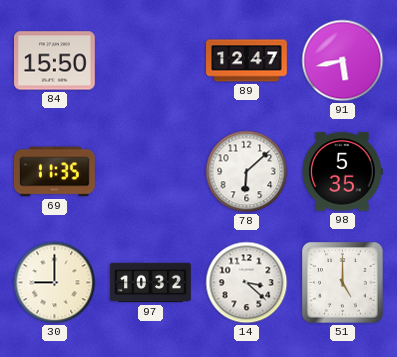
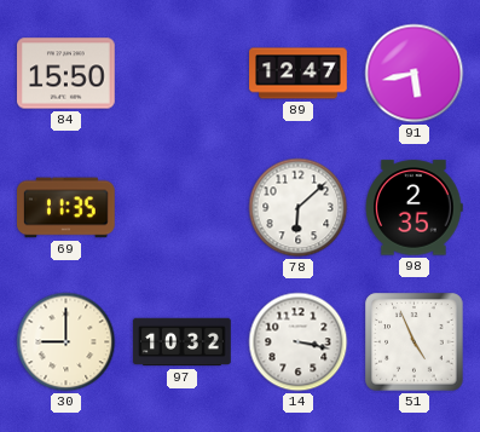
98: 5:35 -> 2:35
14: 3:22 -> 3:17
51: 5:00 -> 4:56
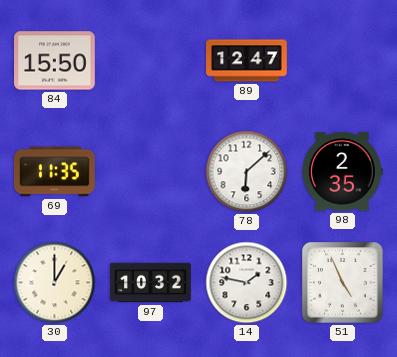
91: 5:43 -> none
30: 9:00 -> 1:00
14: 3:17 -> 1:47
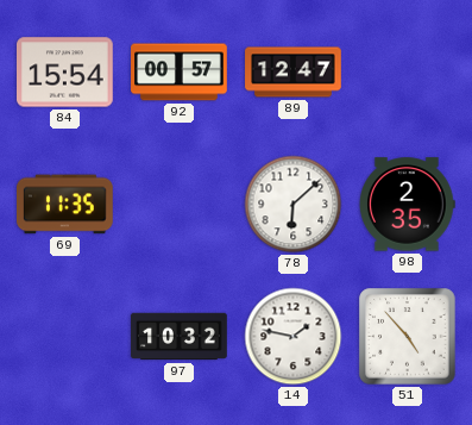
84: 15:50 -> 15:54
92: none -> 00:57
30: 1:00 -> none
51: 4:56 -> 4:53
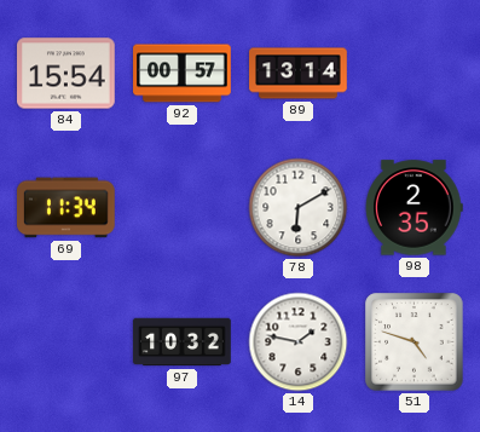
89: 12:47 -> 13:14
69: 11:35 -> 11:34
78: 6:08 -> 6:10
51: 4:53 -> 4:48
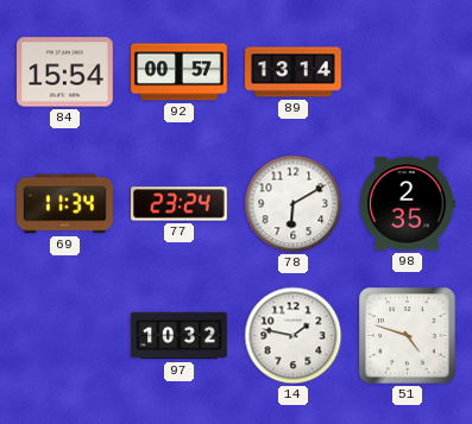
77: none -> 23:24
